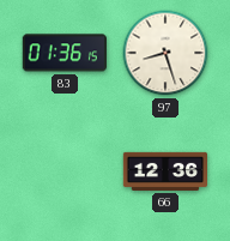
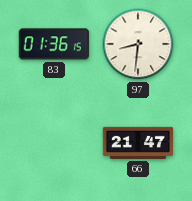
97: 8:27 -> 8:31
66: 12:36 -> 21:47
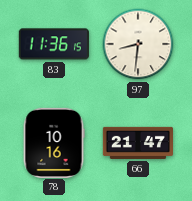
83: 01:36 -> 11:36
78: none -> 10:16
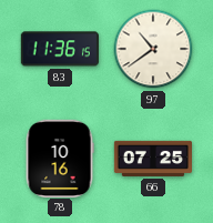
97: 8:31 -> 10:39
66: 21:47 -> 07:25
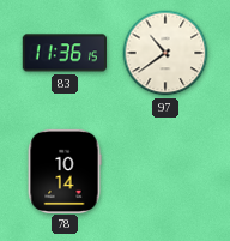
78: 10:16 -> 10:14
66: 07:25 -> none
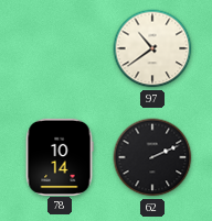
83: 11:36 -> none
62: none -> 2:11
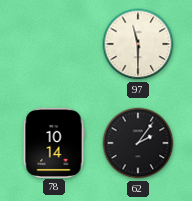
97: 10:39 -> 11:30
62: 2:11 -> 2:06
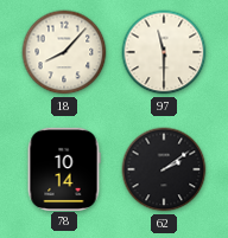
18: none -> 8:07
62: 2:06 -> 2:09
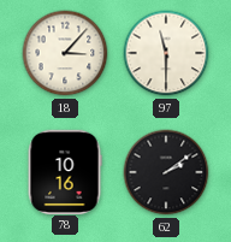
18: 8:07 -> 3:07
78: 10:14 -> 10:16
